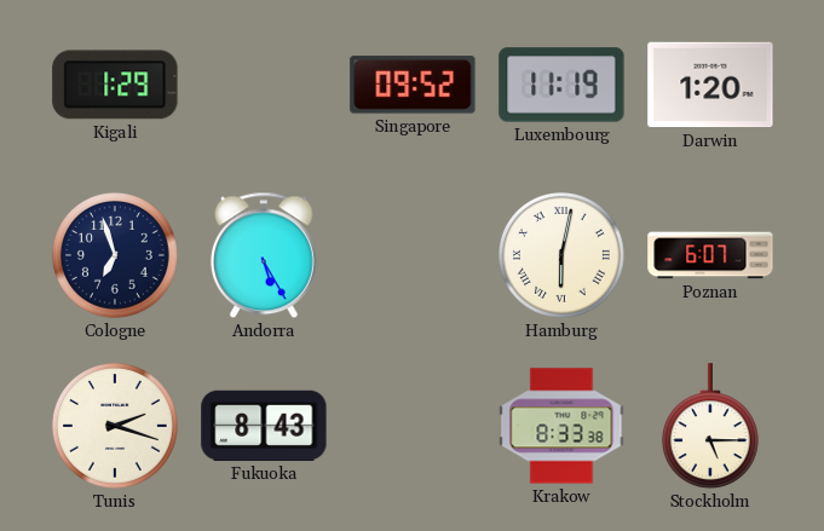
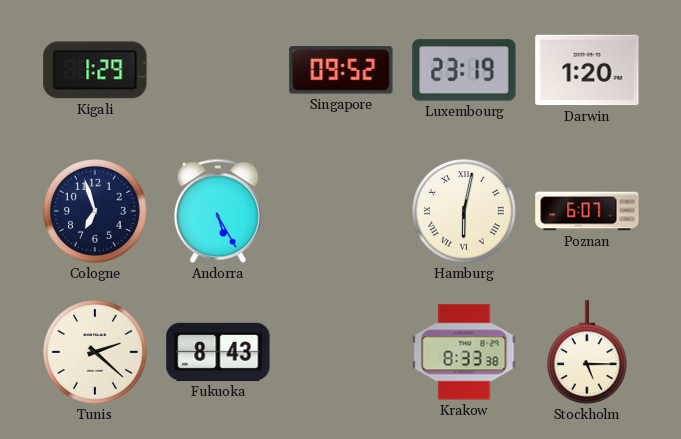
Luxembourg: 11:19 -> 23:19
Tunis: 2:18 -> 2:22
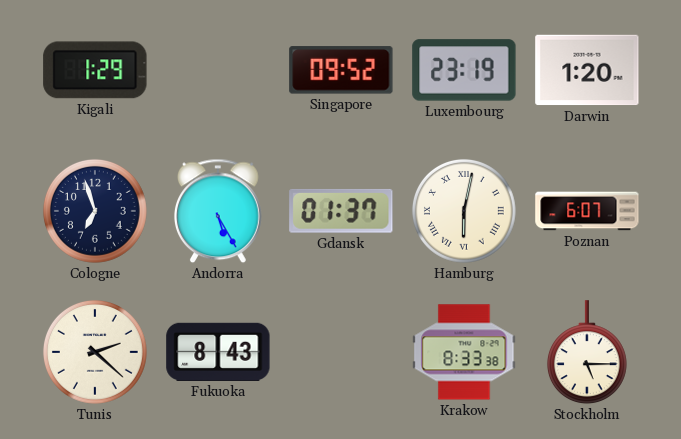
Gdansk: none -> 01:37
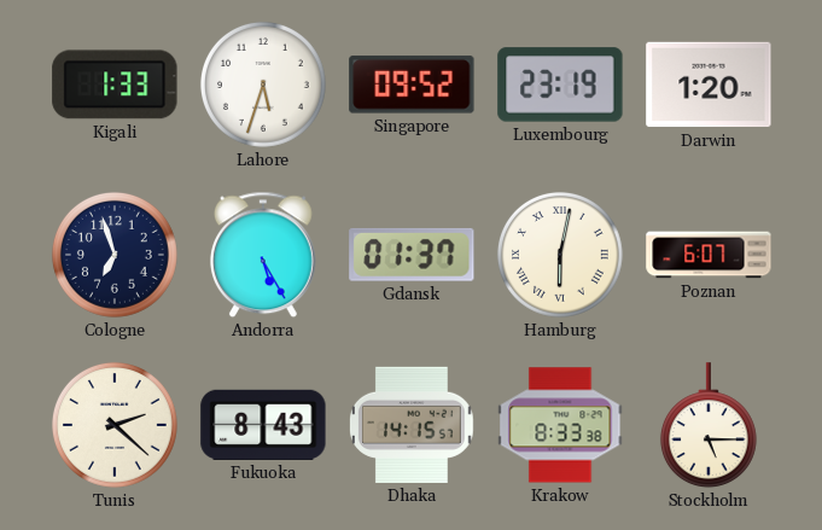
Kigali: 1:29 -> 1:33
Lahore: none -> 5:33
Dhaka: none -> 14:15
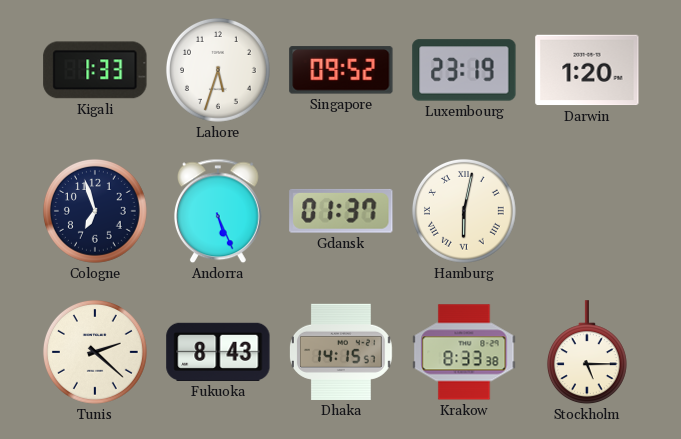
Andorra: 5:25 -> 5:26
Poznan: 6:07 -> none
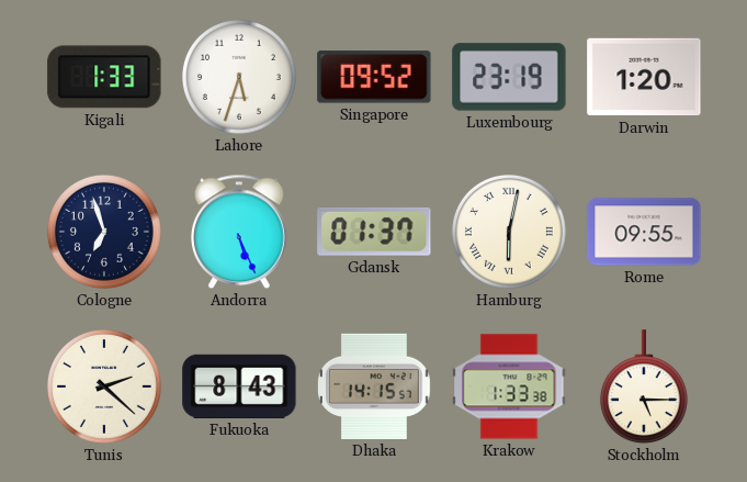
Rome: none -> 09:55
Krakow: 8:33 -> 1:33
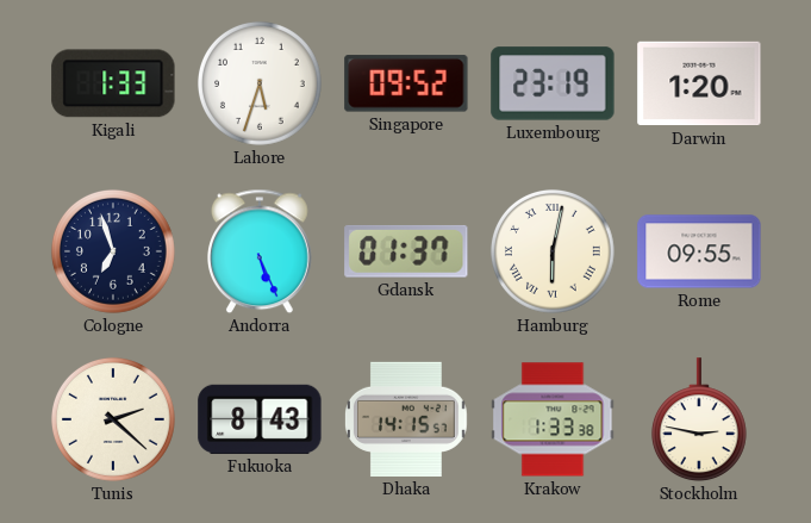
Stockholm: 5:15 -> 2:47
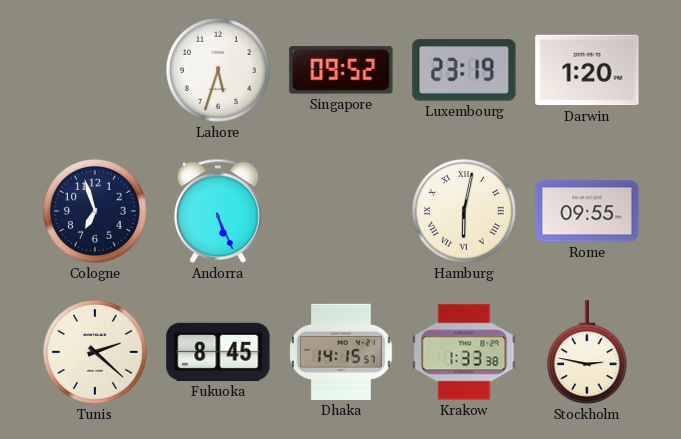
Kigali: 1:33 -> none
Gdansk: 01:37 -> none
Fukuoka: 8:43 -> 8:45
